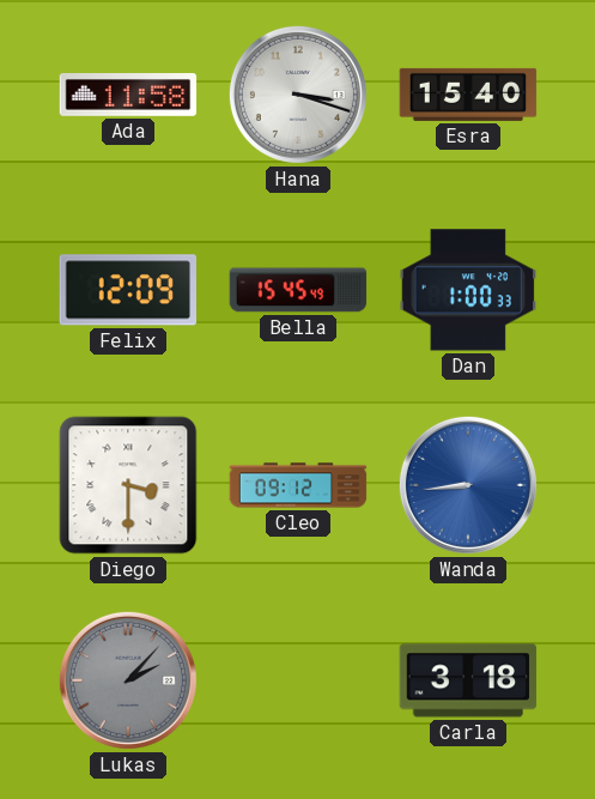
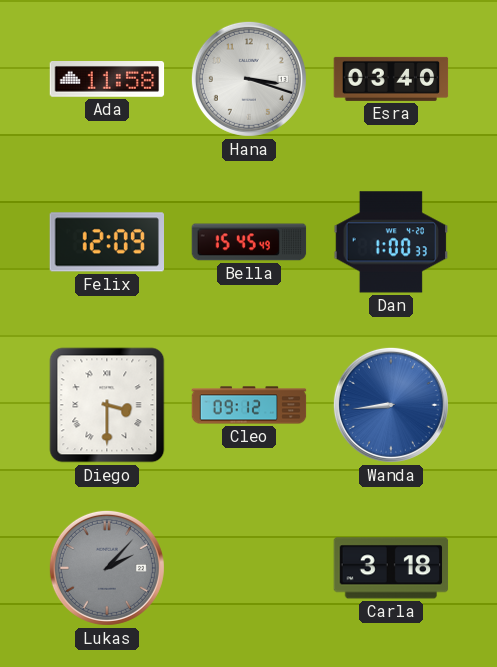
Esra: 15:40 -> 03:40
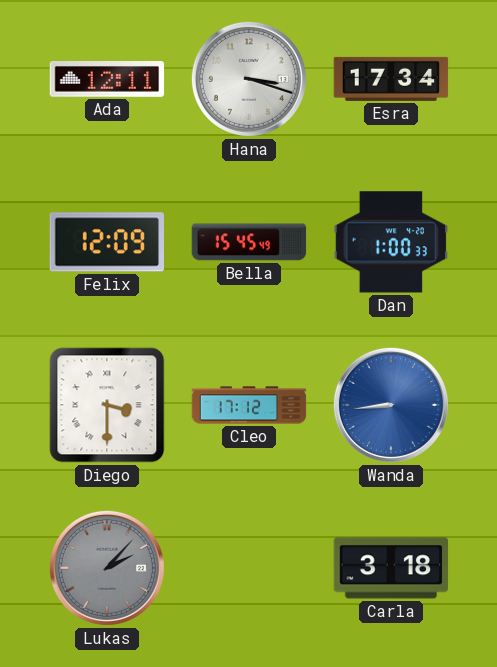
Ada: 11:58 -> 12:11
Esra: 03:40 -> 17:34
Cleo: 09:12 -> 17:12
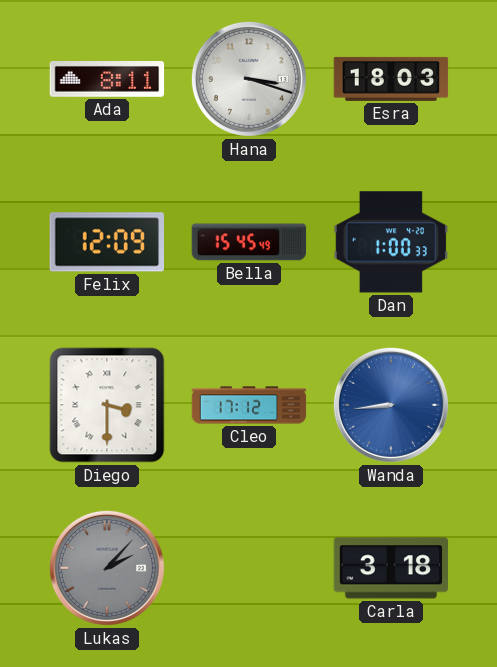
Ada: 12:11 -> 8:11
Esra: 17:34 -> 18:03
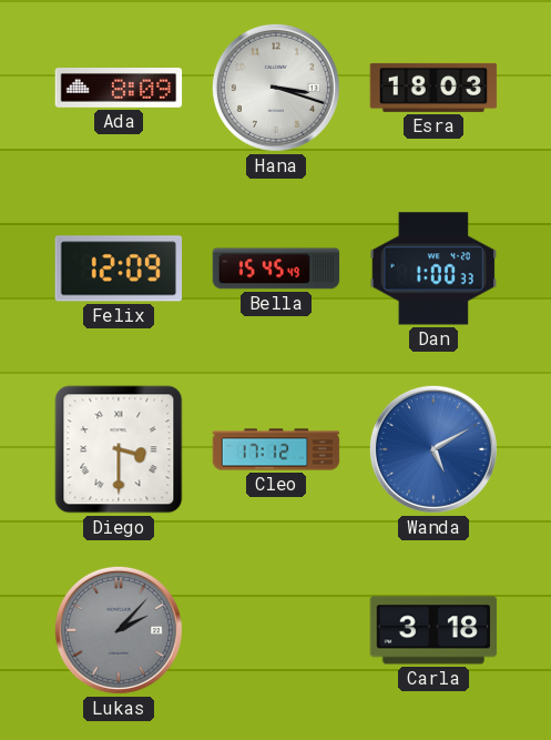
Ada: 8:11 -> 8:09
Wanda: 8:44 -> 5:10
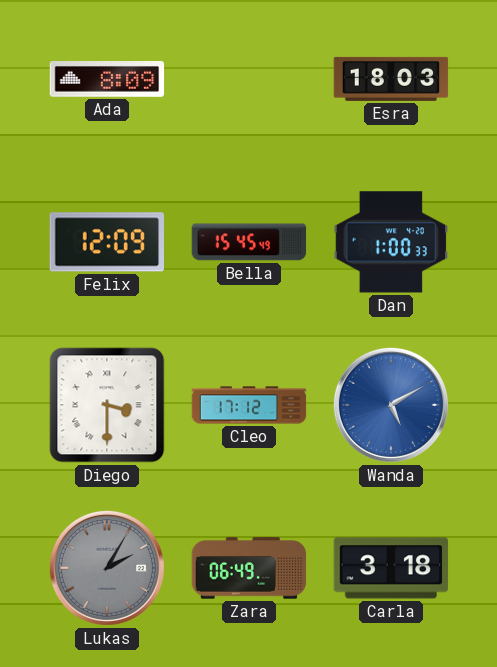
Hana: 3:18 -> none
Lukas: 2:07 -> 2:05
Zara: none -> 06:49
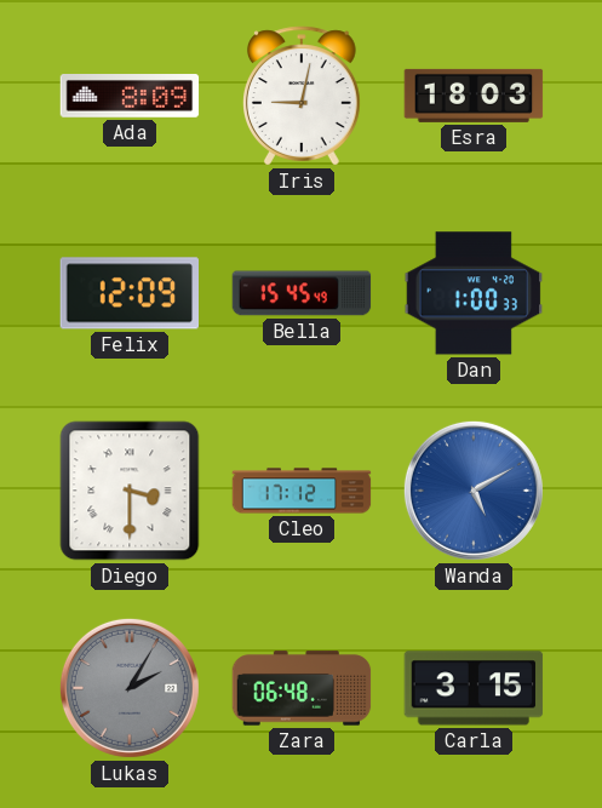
Iris: none -> 9:02
Zara: 06:49 -> 06:48
Carla: 3:18 -> 3:15
